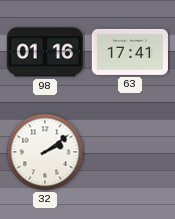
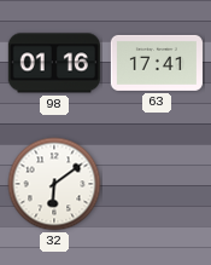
32: 2:09 -> 6:09
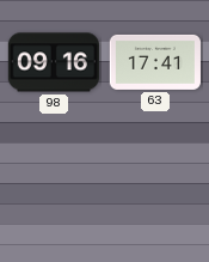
98: 01:16 -> 09:16
32: 6:09 -> none
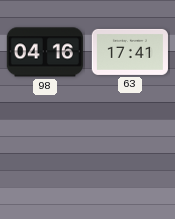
98: 09:16 -> 04:16
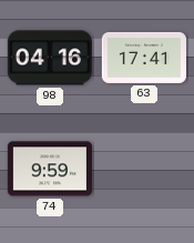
74: none -> 9:59
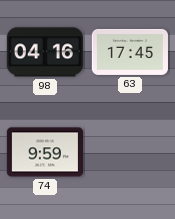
63: 17:41 -> 17:45
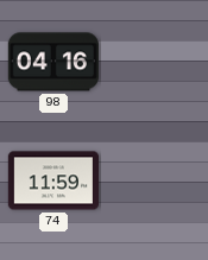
63: 17:45 -> none
74: 9:59 -> 11:59
